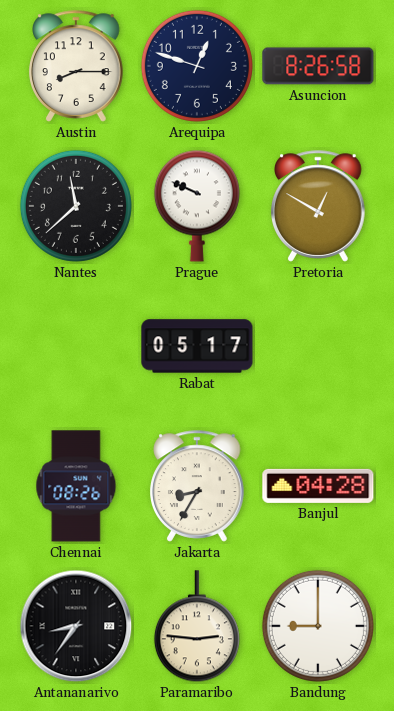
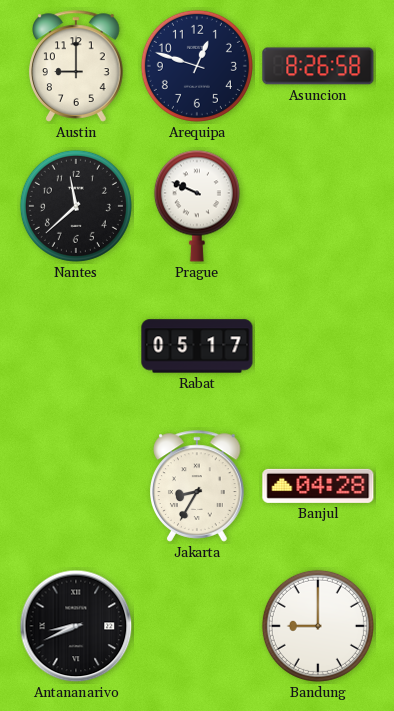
Austin: 8:15 -> 9:00
Pretoria: 12:50 -> none
Chennai: 08:26 -> none
Antananarivo: 8:36 -> 8:41
Paramaribo: 2:46 -> none
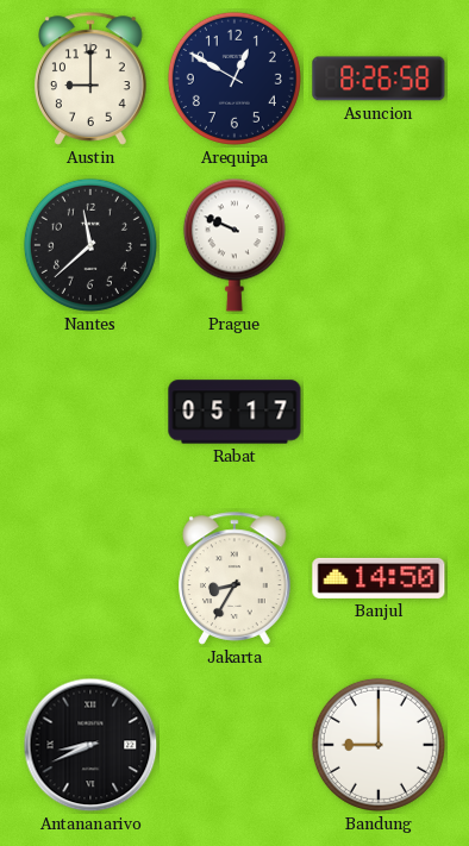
Arequipa: 12:48 -> 12:50
Banjul: 04:28 -> 14:50
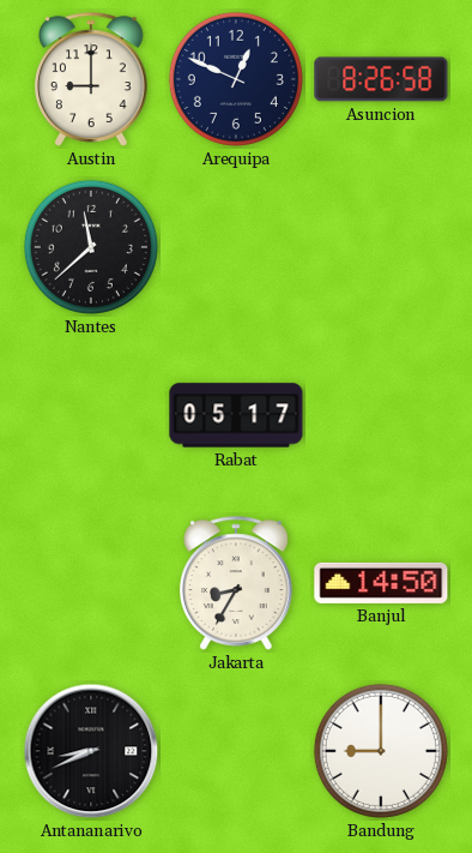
Arequipa: 12:50 -> 12:49
Prague: 9:49 -> none
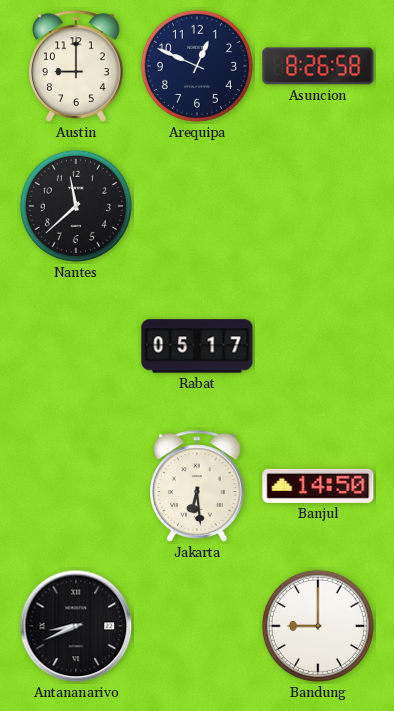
Jakarta: 8:35 -> 6:29
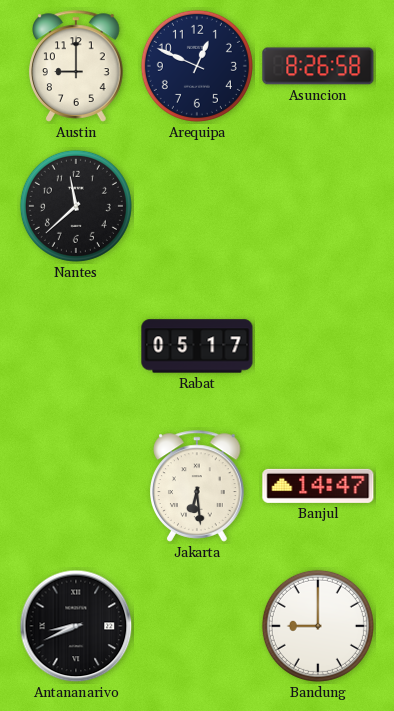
Banjul: 14:50 -> 14:47
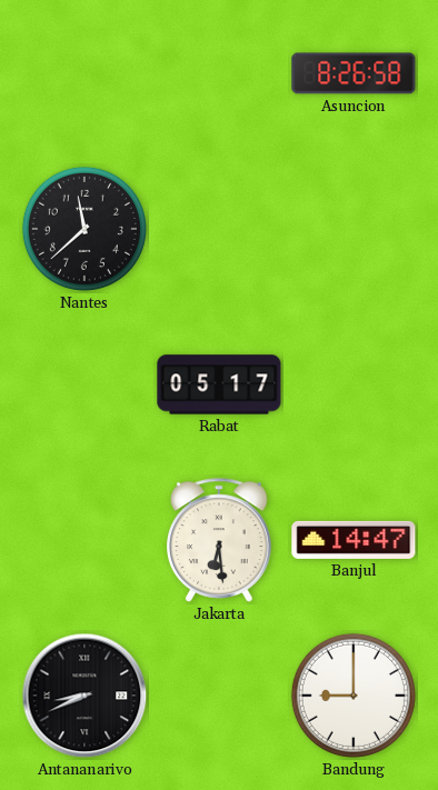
Austin: 9:00 -> none
Arequipa: 12:49 -> none
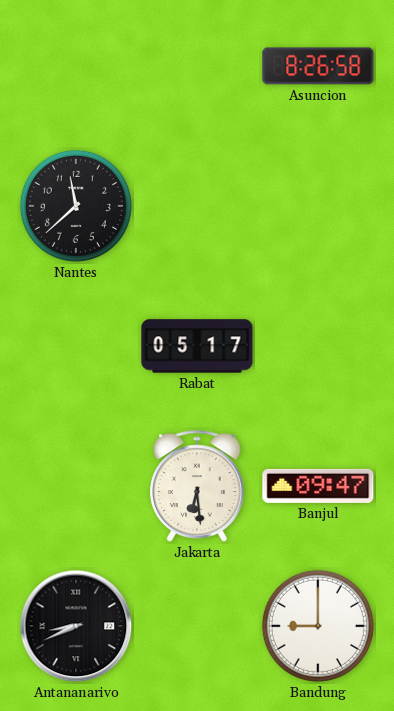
Banjul: 14:47 -> 09:47
